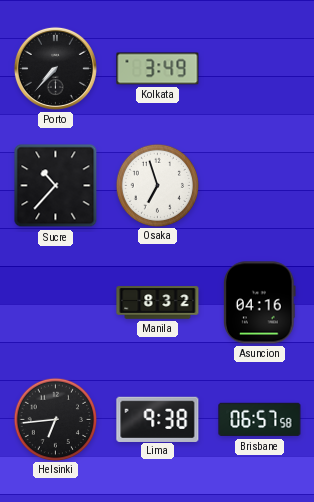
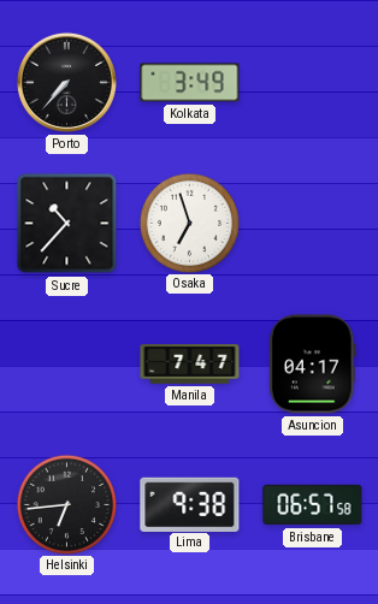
Manila: 8:32 -> 7:47
Asuncion: 04:16 -> 04:17
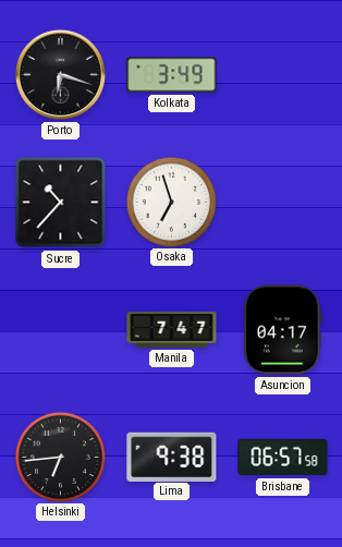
Porto: 7:37 -> 6:18
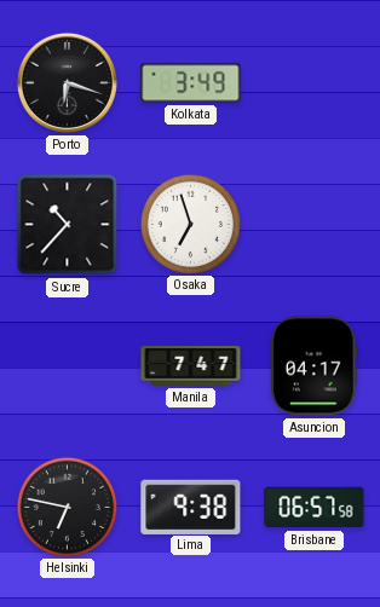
Helsinki: 6:44 -> 6:47
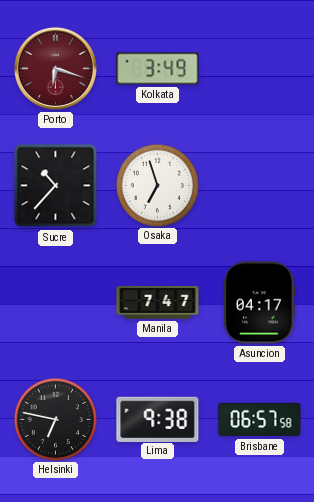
Porto dial: black -> burgundy
